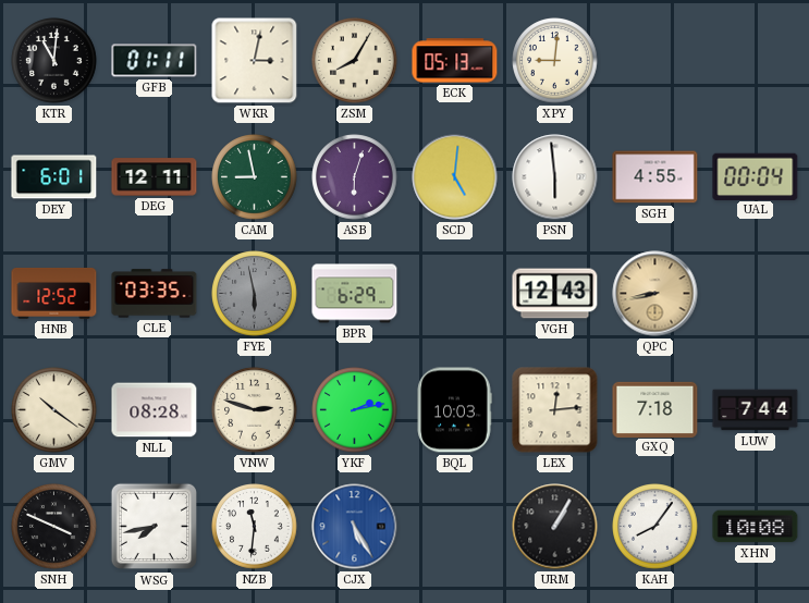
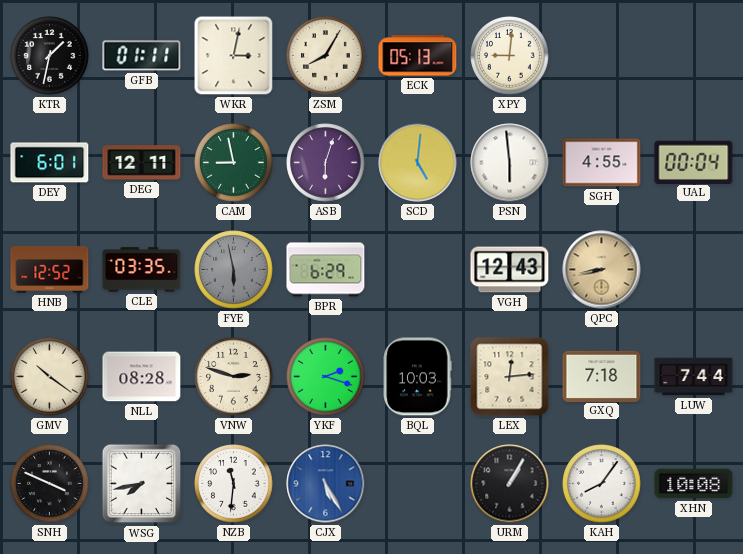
KTR: 11:01 -> 1:32
YKF: 2:13 -> 2:18
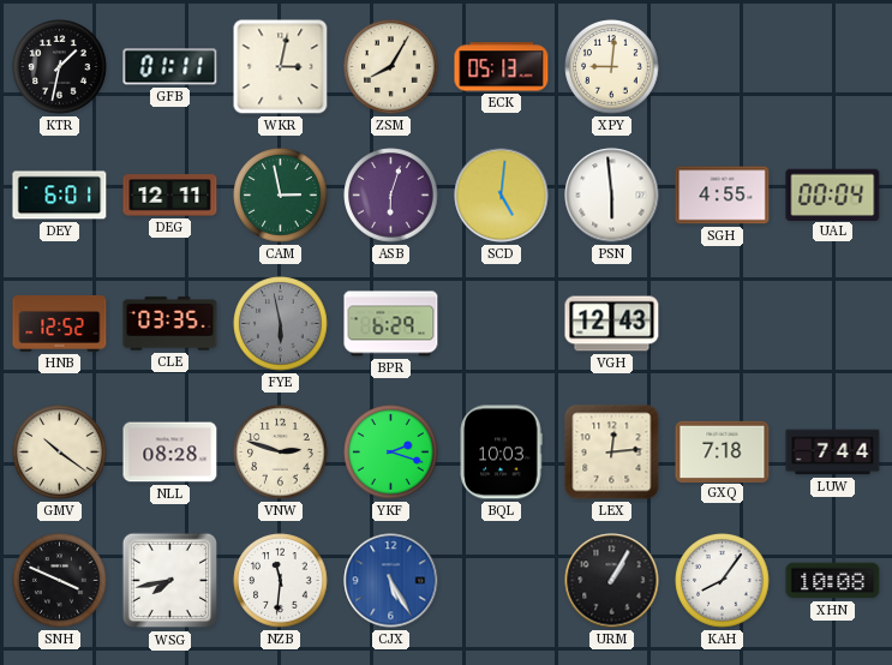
CAM: 8:58 -> 2:58
QPC: 8:43 -> none
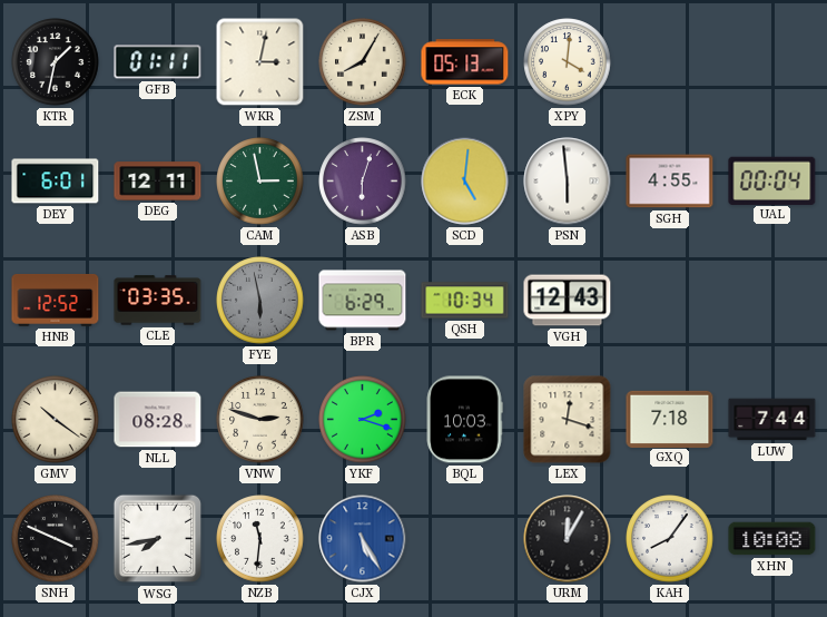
XPY: 9:01 -> 4:01
QSH: none -> 10:34
LEX: 12:14 -> 12:18
URM: 1:05 -> 12:05
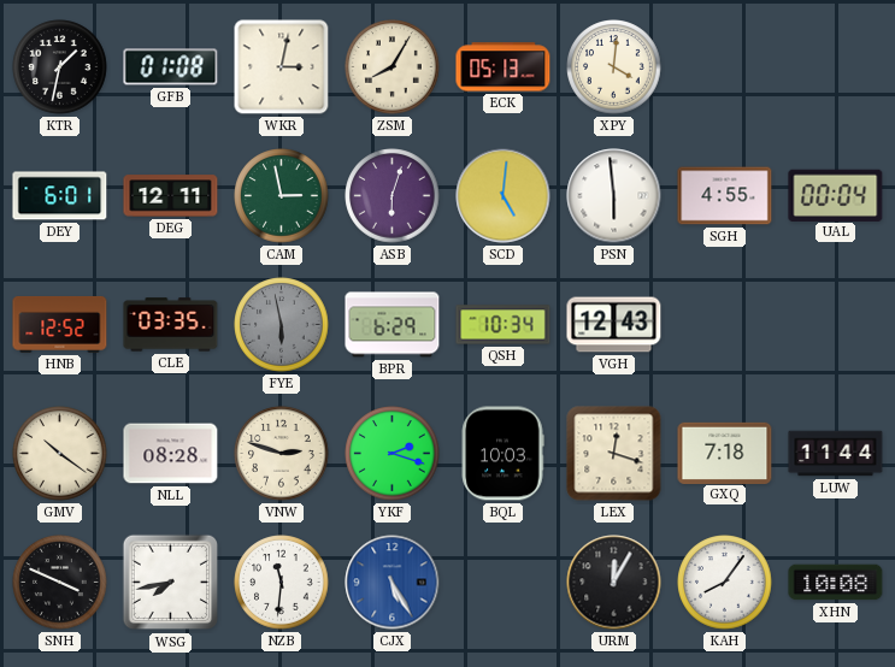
GFB: 01:11 -> 01:08
LUW: 7:44 -> 11:44
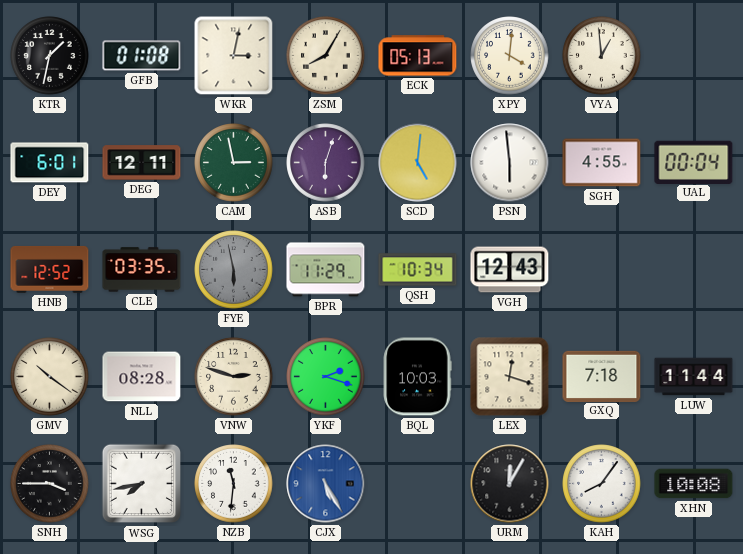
VYA: none -> 12:59
BPR: 6:29 -> 11:29
SNH: 3:49 -> 3:45
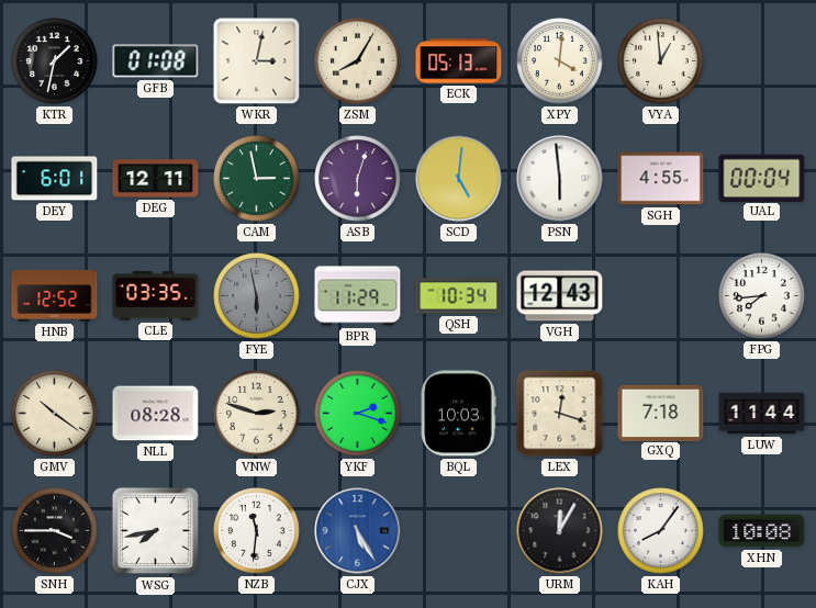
FPG: none -> 7:44
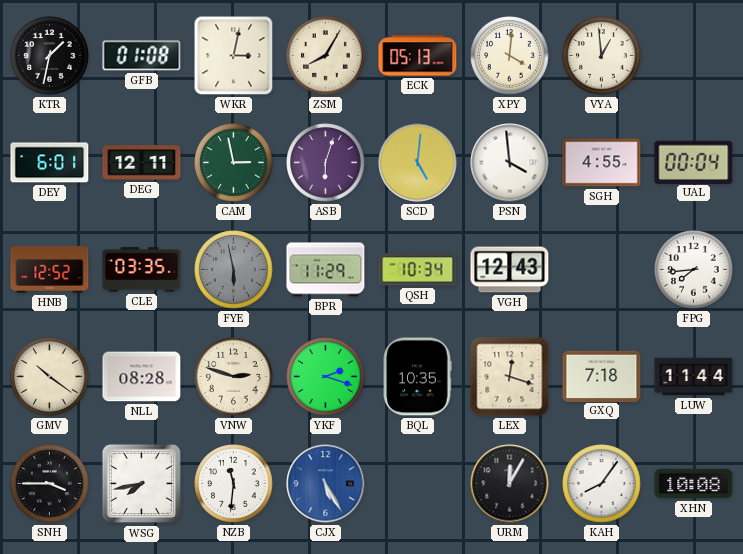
PSN: 5:59 -> 3:59
BQL: 10:03 -> 10:35
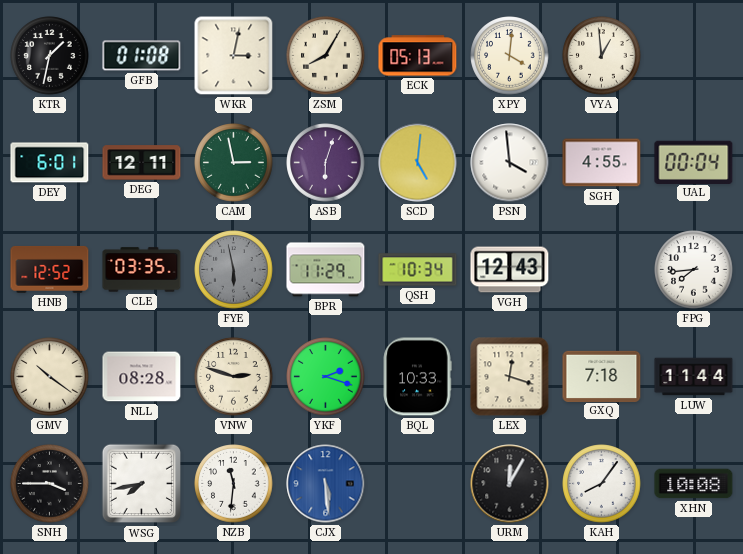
BQL: 10:35 -> 10:33
CJX: 5:25 -> 5:29
